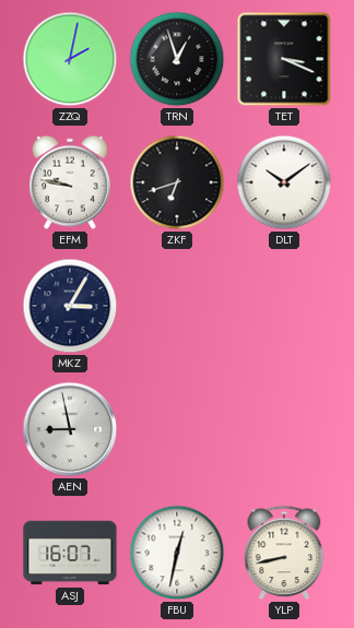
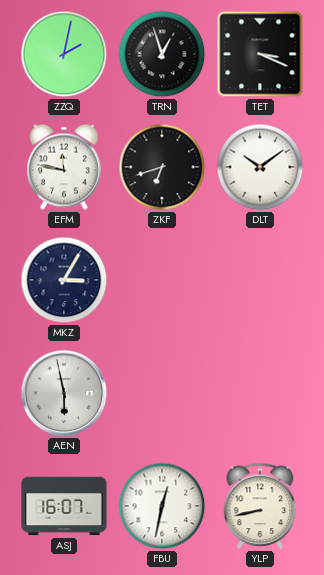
EFM: 9:47 -> 11:47
AEN: 8:58 -> 5:58
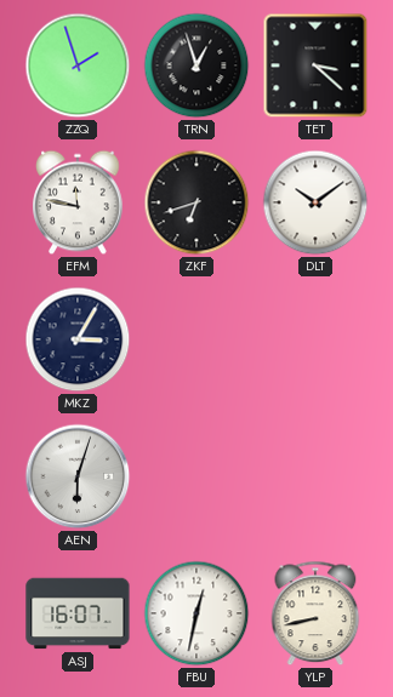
ZZQ: 2:02 -> 1:57
TET: 3:19 -> 3:22
AEN: 5:58 -> 6:03
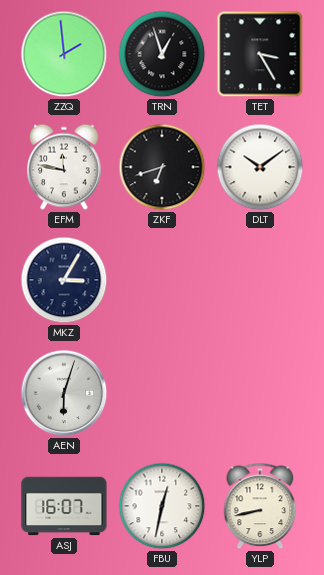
ZZQ: 1:57 -> 1:59
TET: 3:22 -> 3:25
